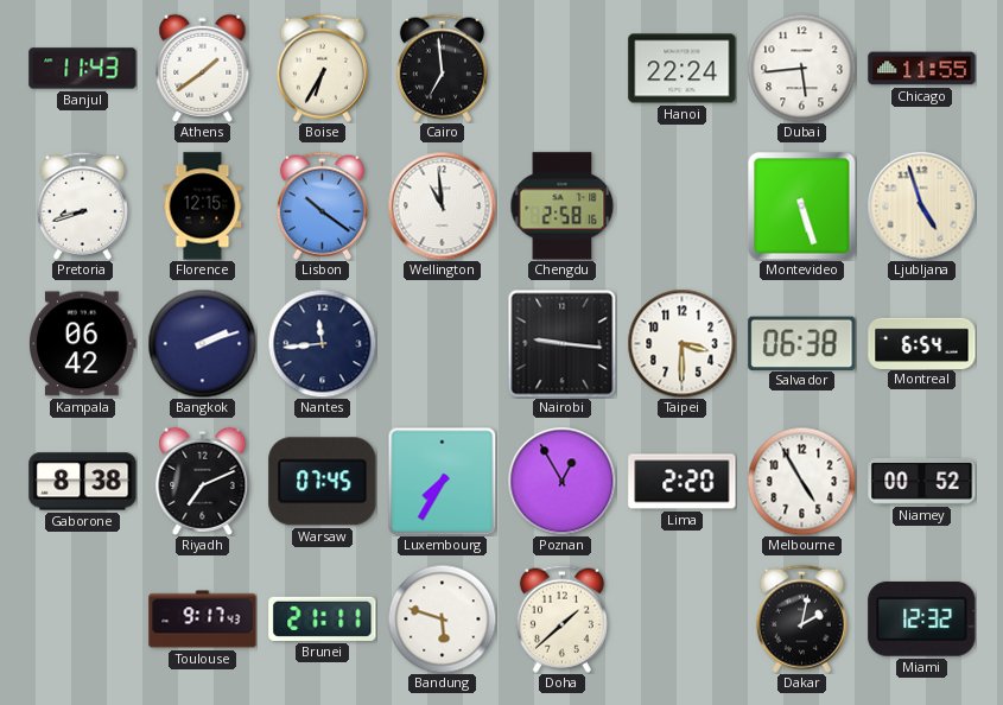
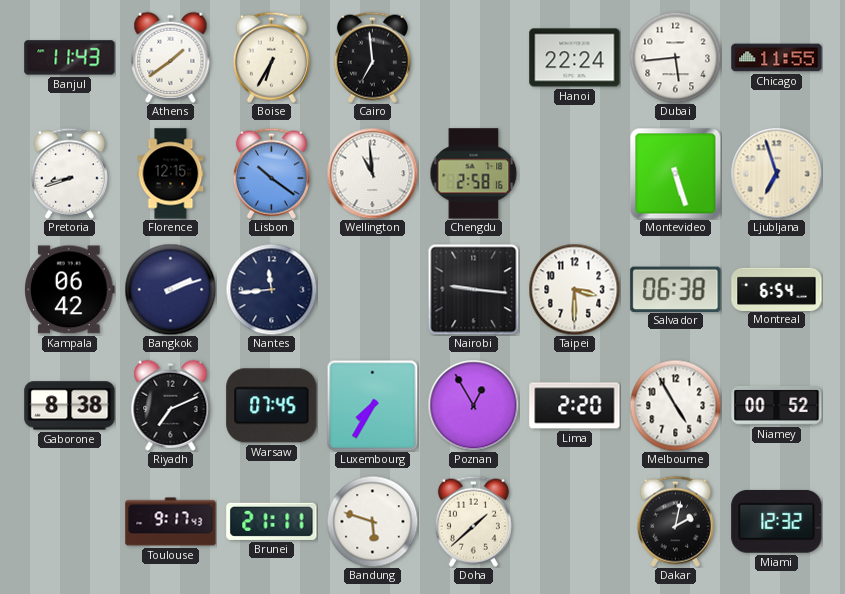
Ljubljana: 4:57 -> 6:57
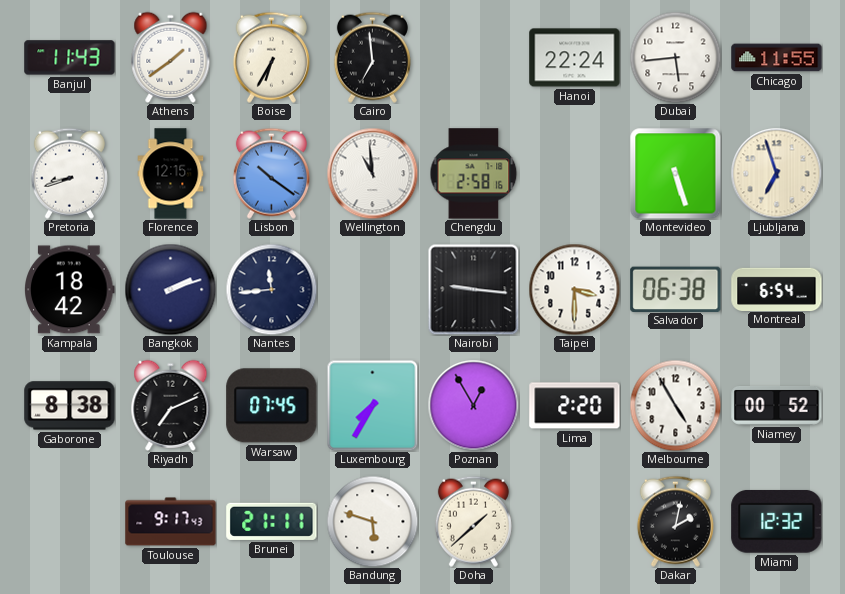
Kampala: 06:42 -> 18:42
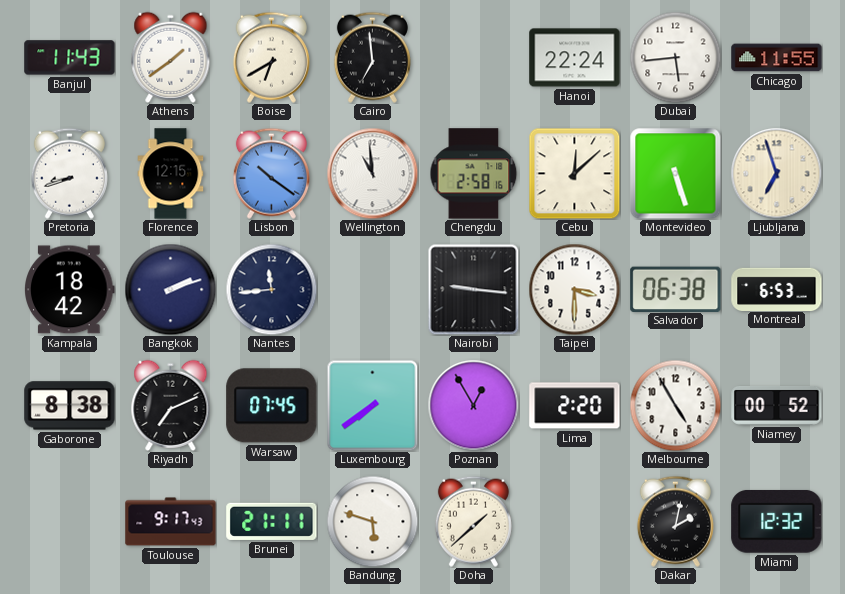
Boise: 6:35 -> 6:40
Cebu: none -> 12:08
Montreal: 6:54 -> 6:53
Luxembourg: 7:35 -> 7:39
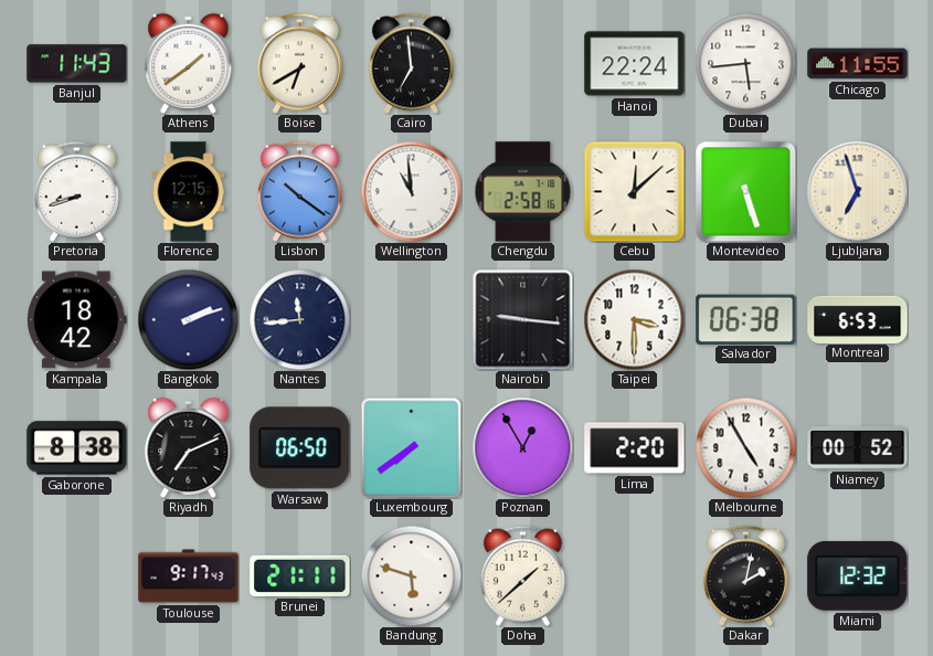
Warsaw: 07:45 -> 06:50
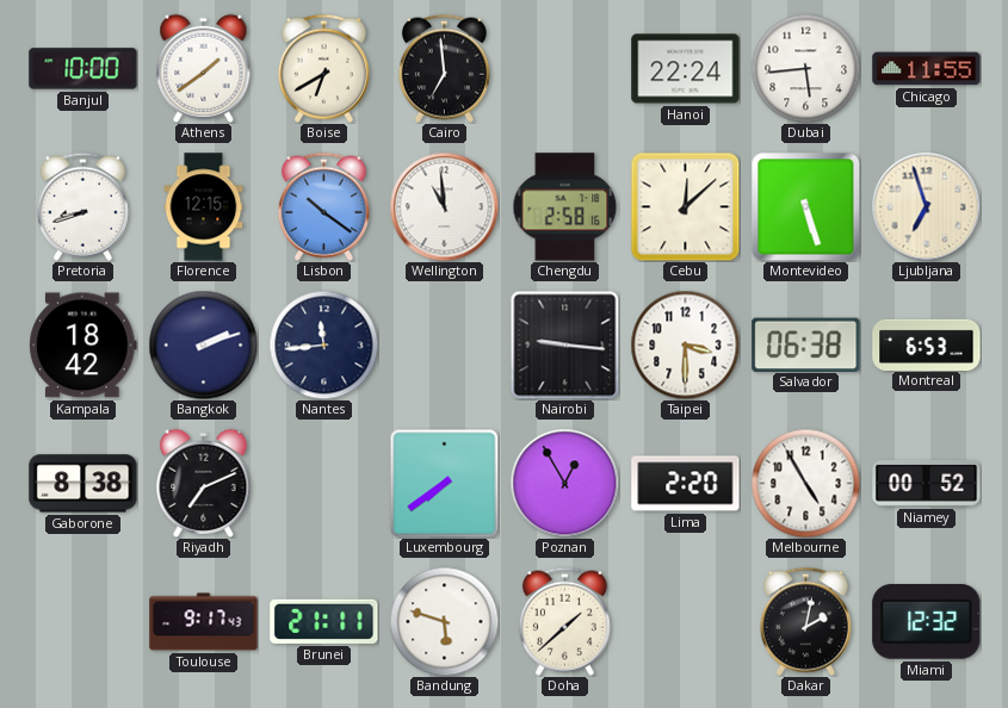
Banjul: 11:43 -> 10:00
Warsaw: 06:50 -> none
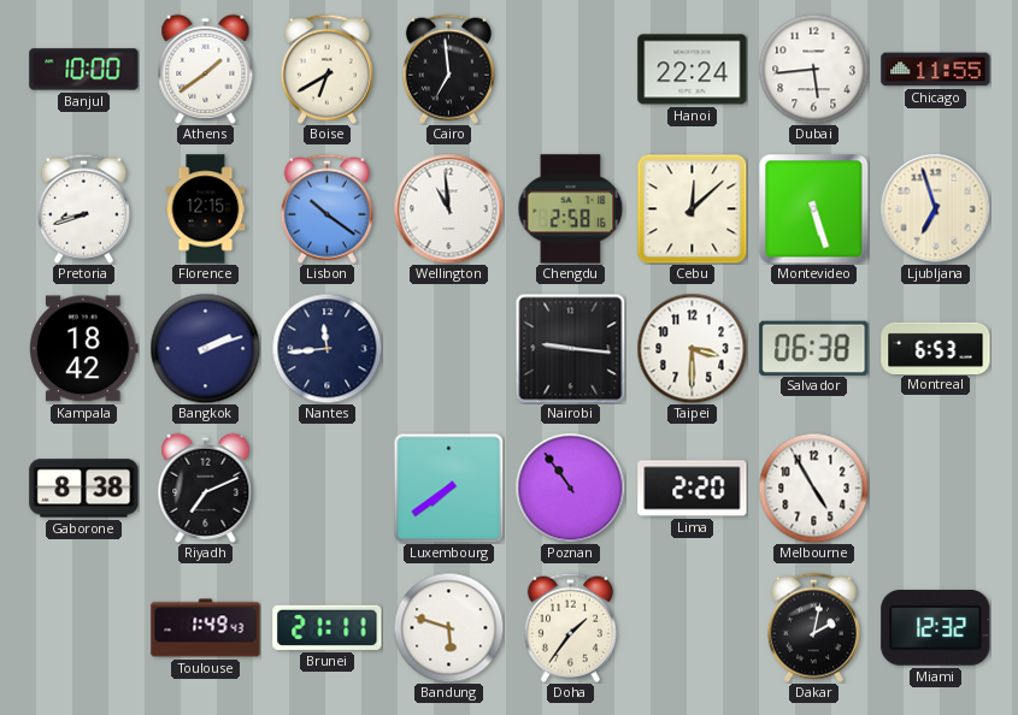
Poznan: 12:55 -> 10:54
Niamey: 00:52 -> none
Toulouse: 9:17 -> 1:49
Doha: 1:38 -> 1:36
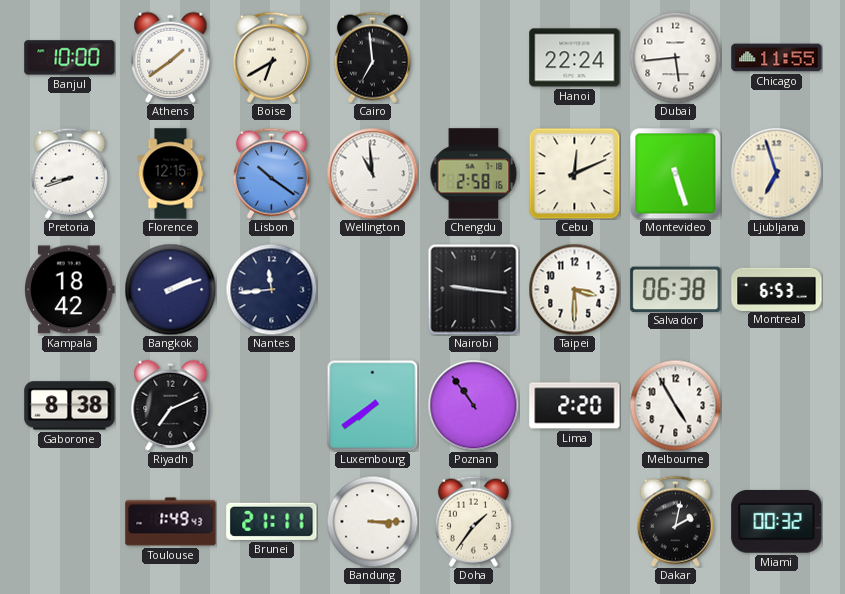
Cebu: 12:08 -> 12:11
Bandung: 5:48 -> 3:15
Miami: 12:32 -> 00:32
